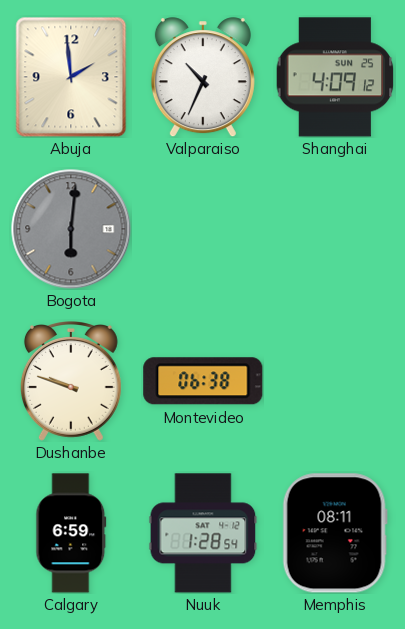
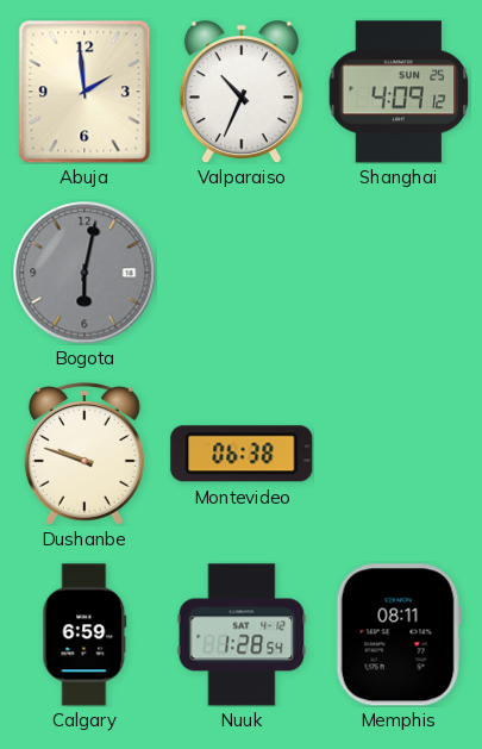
Bogota: 6:01 -> 6:02
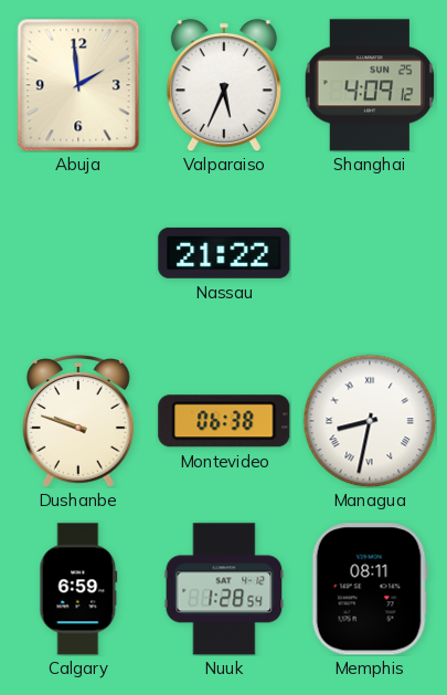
Valparaiso: 10:34 -> 5:34
Bogota: 6:02 -> none
Nassau: none -> 21:22
Managua: none -> 8:32
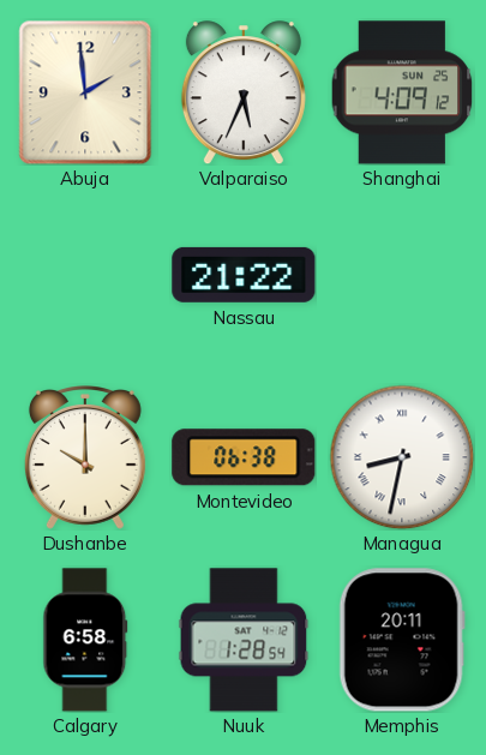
Dushanbe: 9:48 -> 10:00
Calgary: 6:59 -> 6:58
Memphis: 08:11 -> 20:11
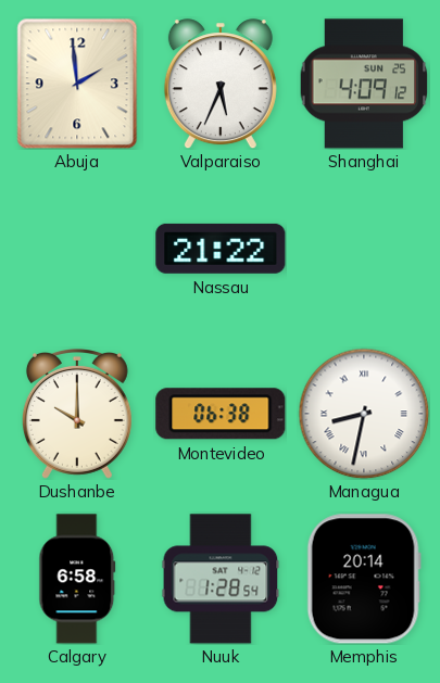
Memphis: 20:11 -> 20:14
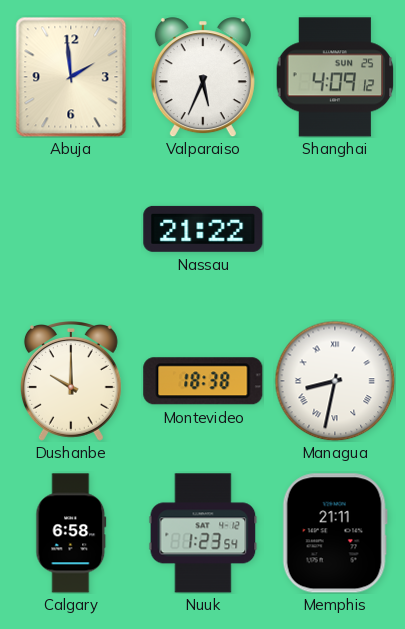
Montevideo: 06:38 -> 18:38
Nuuk: 1:28 -> 1:23
Memphis: 20:14 -> 21:11
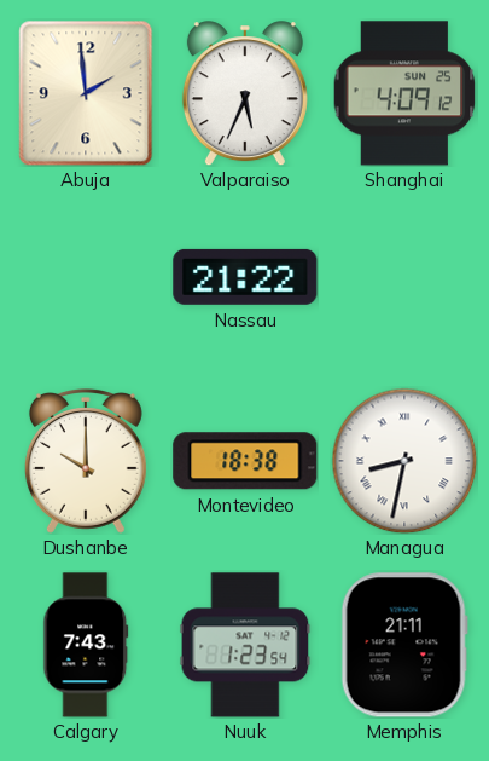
Calgary: 6:58 -> 7:43
